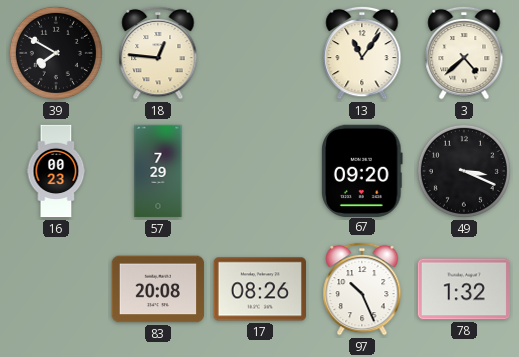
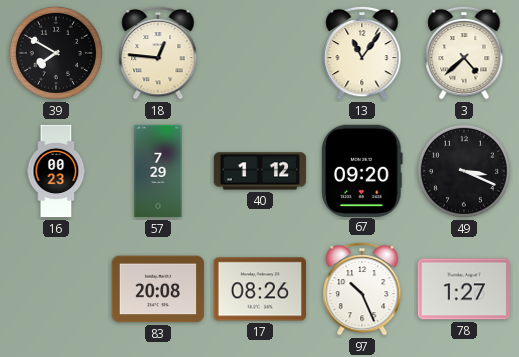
40: none -> 1:12
78: 1:32 -> 1:27
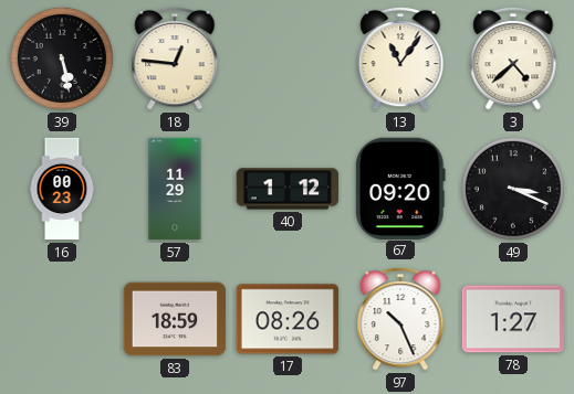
39: 7:50 -> 5:28
57: 7:29 -> 11:29
83: 20:08 -> 18:59
